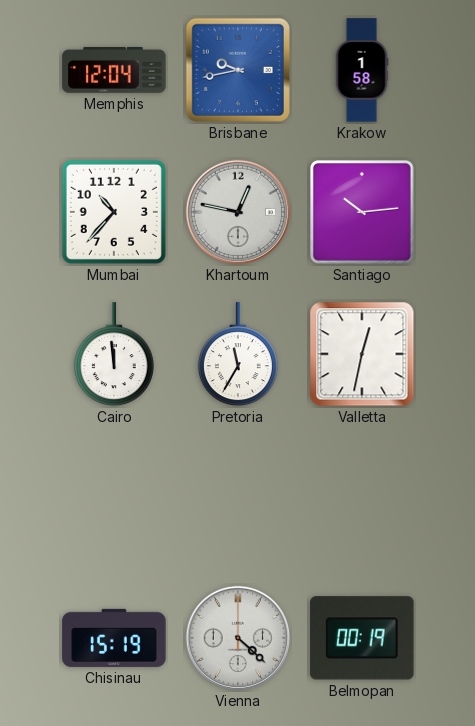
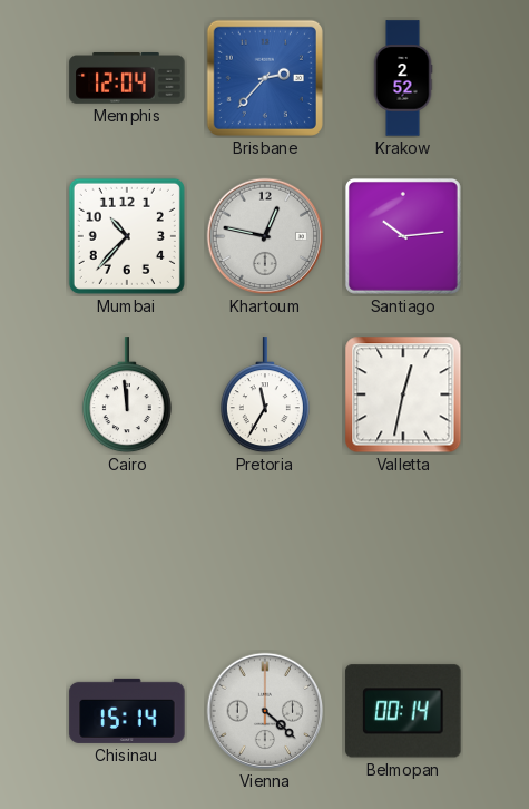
Brisbane: 9:43 -> 2:37
Krakow: 1:58 -> 2:52
Chisinau: 15:19 -> 15:14
Belmopan: 00:19 -> 00:14
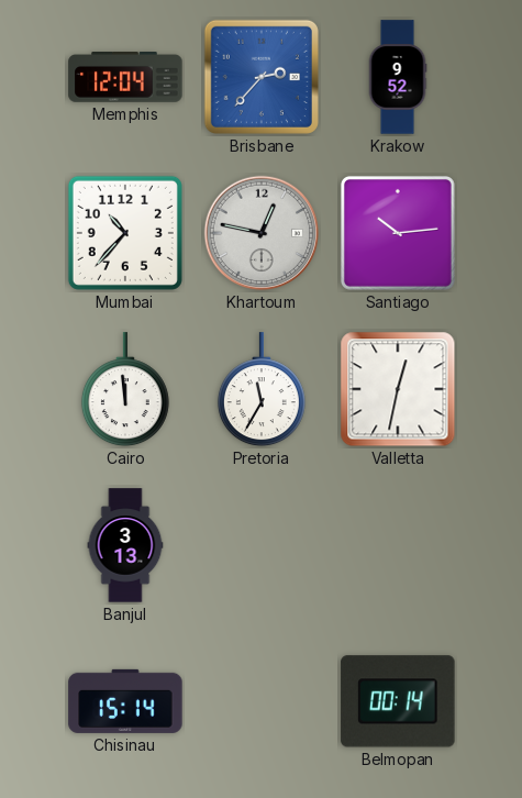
Krakow: 2:52 -> 9:52
Banjul: none -> 3:13
Vienna: 4:22 -> none
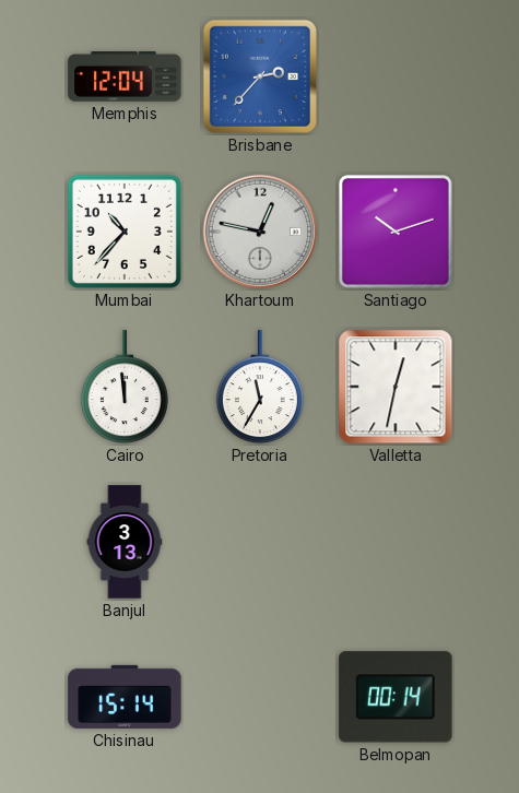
Krakow: 9:52 -> none
Santiago: 10:14 -> 10:12
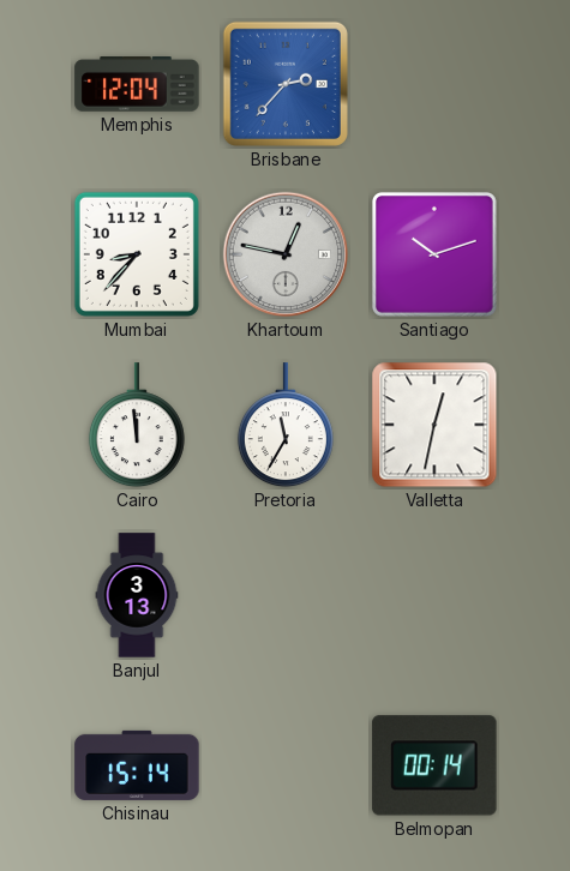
Mumbai: 10:37 -> 8:37
